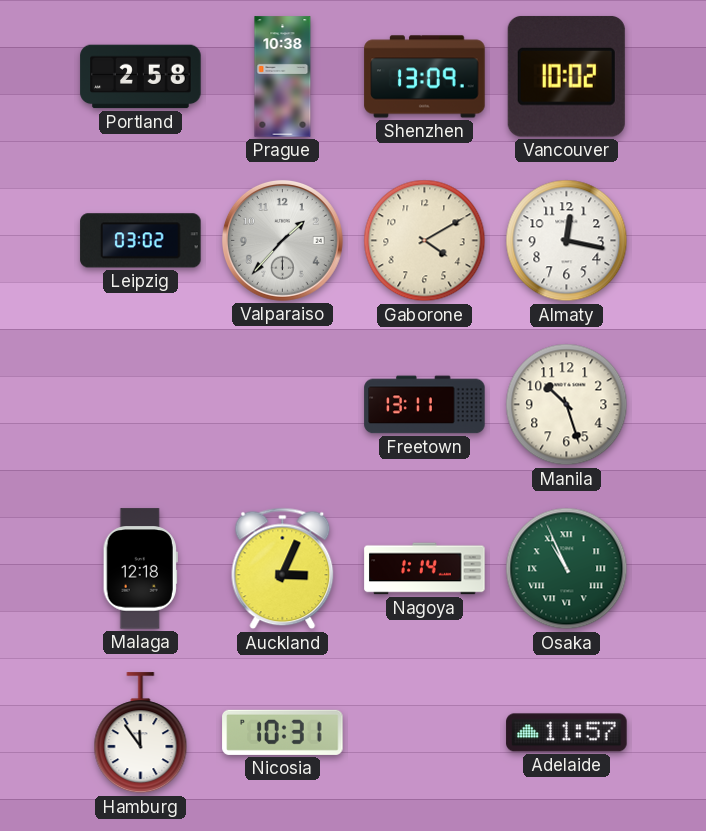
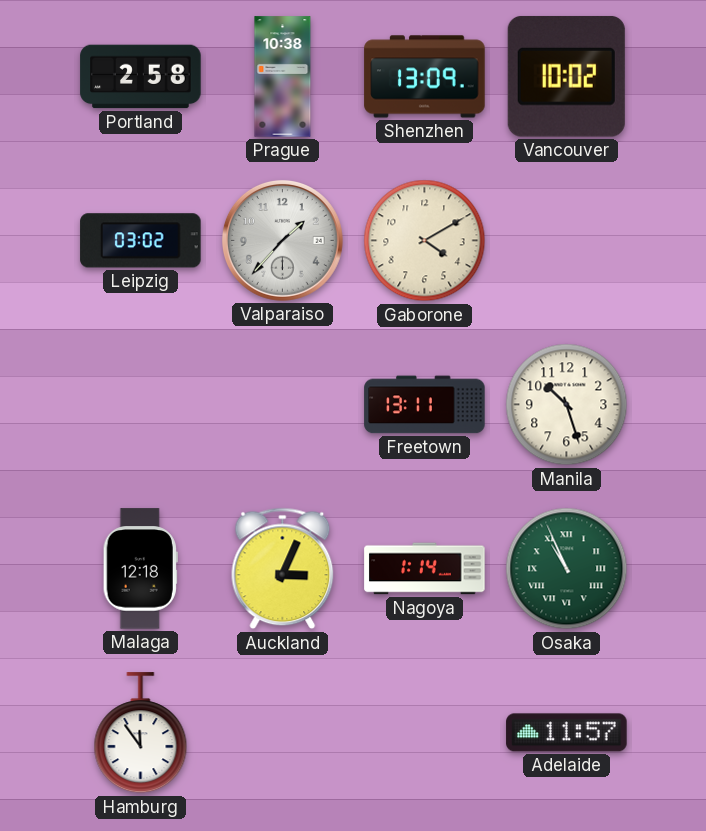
Almaty: 12:17 -> none
Nicosia: 10:31 -> none
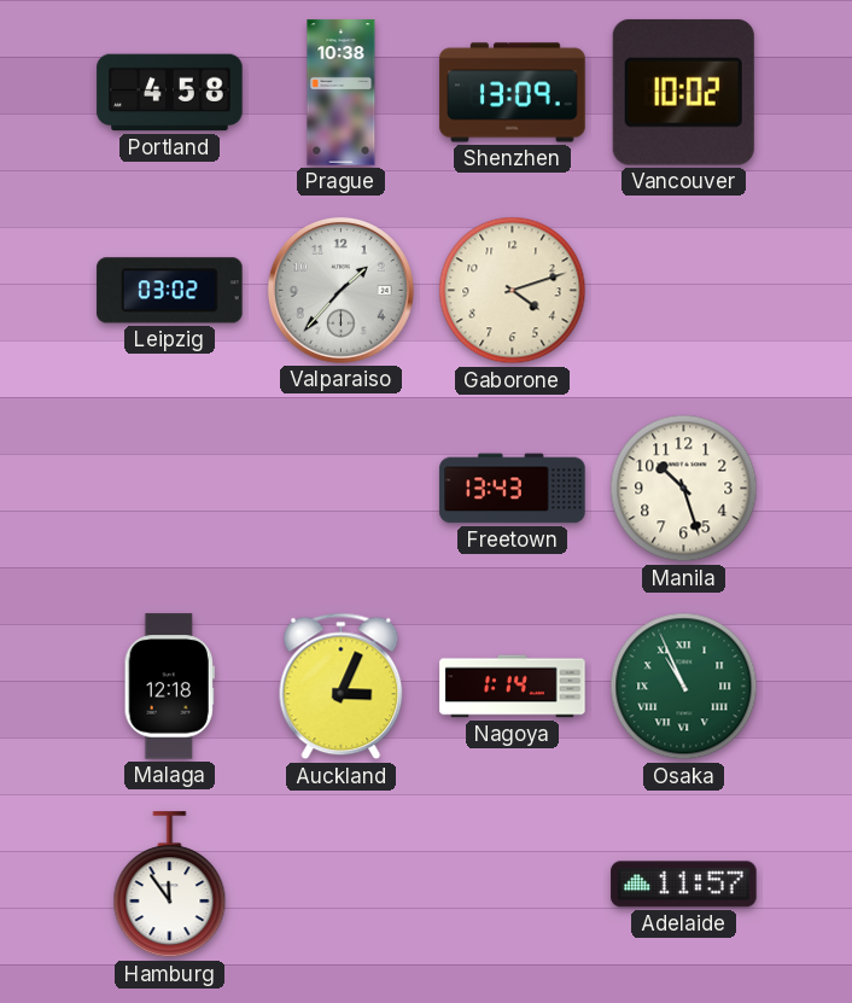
Portland: 2:58 -> 4:58
Gaborone: 4:10 -> 4:12
Freetown: 13:11 -> 13:43
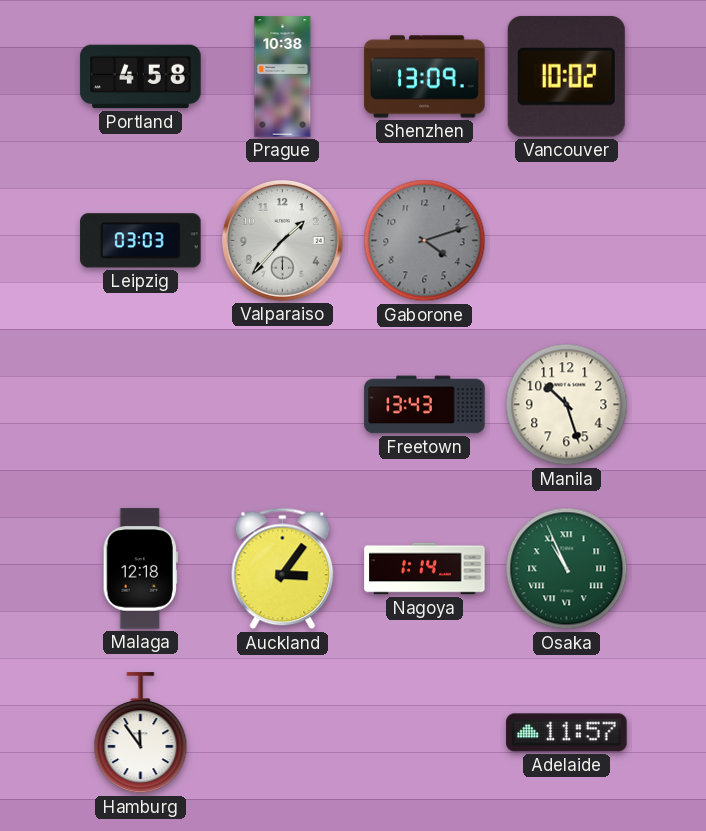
Leipzig: 03:02 -> 03:03
Gaborone dial: cream -> grey
Auckland: 3:04 -> 3:06
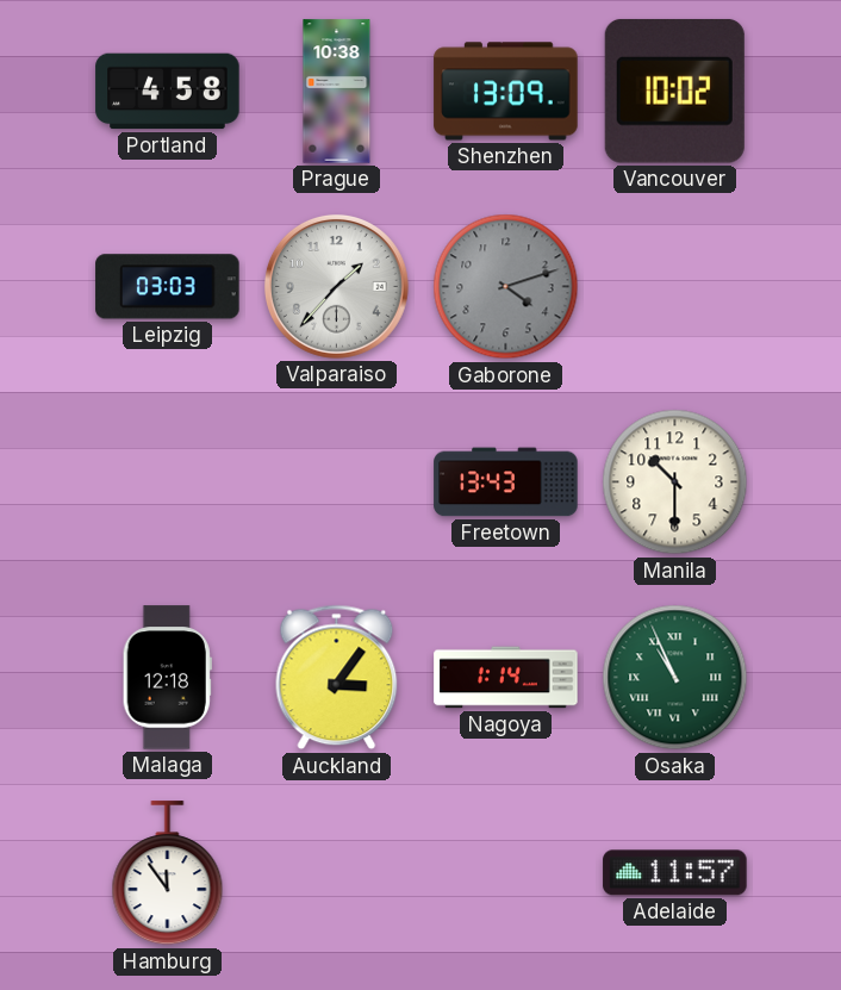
Manila: 10:27 -> 10:30
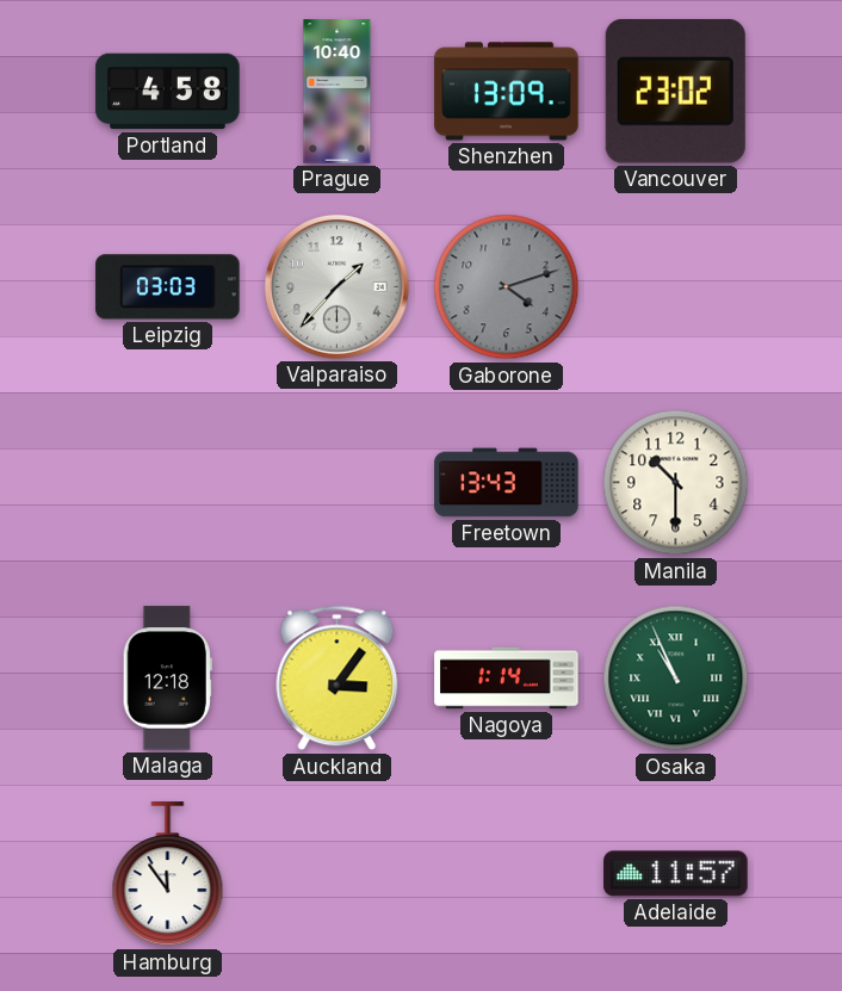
Prague: 10:38 -> 10:40
Vancouver: 10:02 -> 23:02
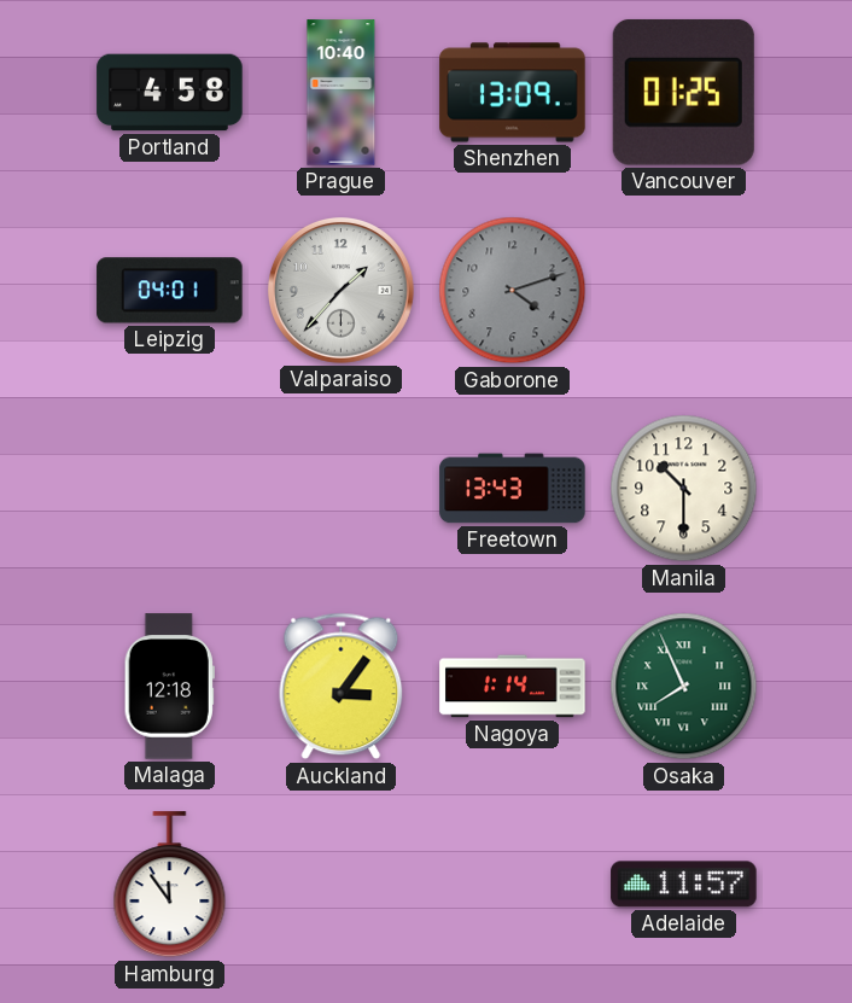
Vancouver: 23:02 -> 01:25
Leipzig: 03:03 -> 04:01
Osaka: 10:56 -> 7:56
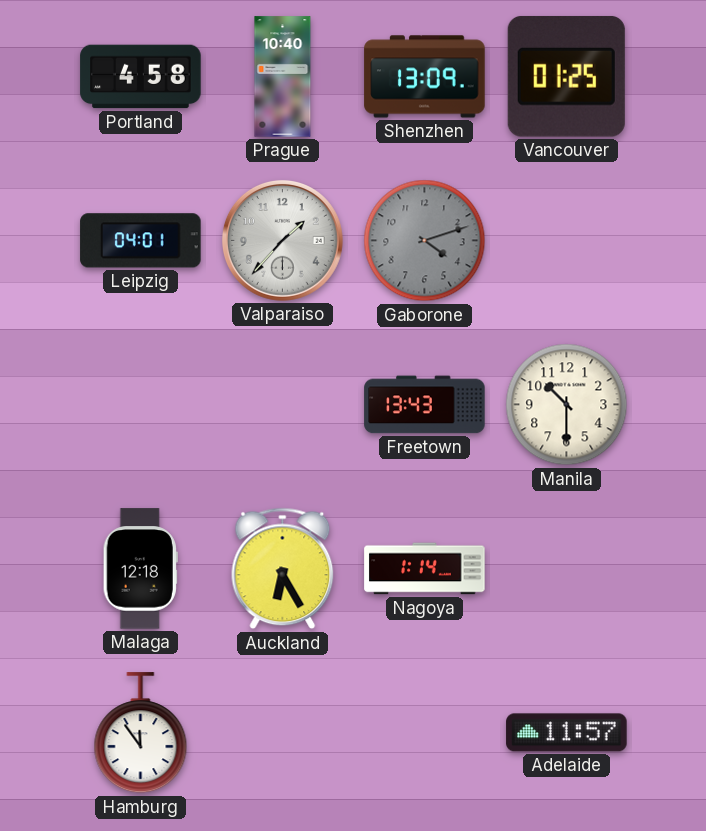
Auckland: 3:06 -> 6:25
Osaka: 7:56 -> none
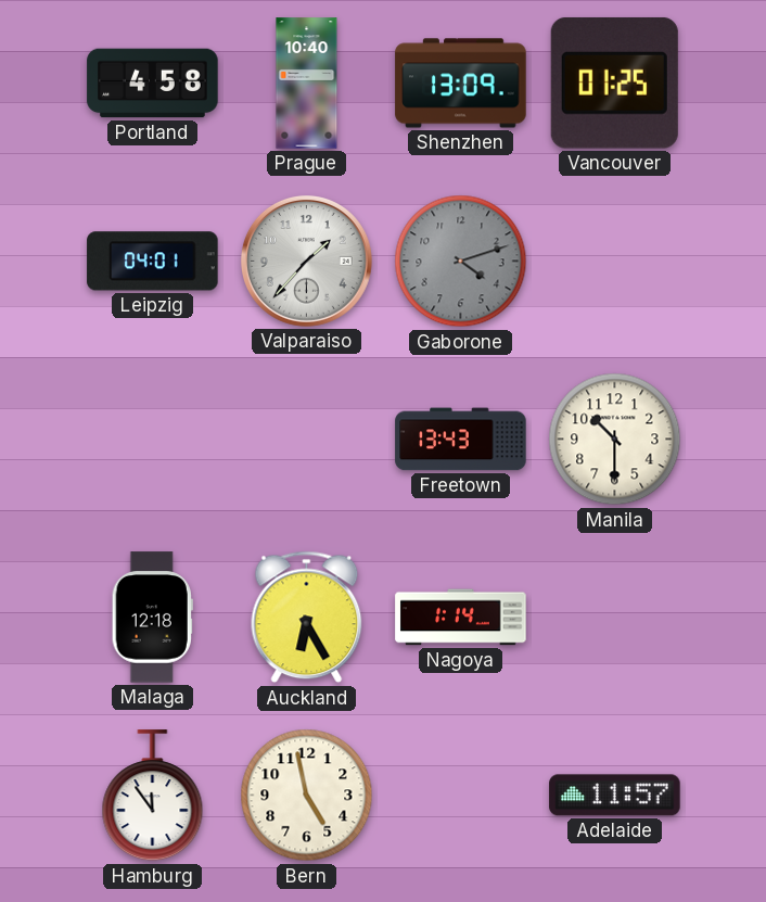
Bern: none -> 4:58
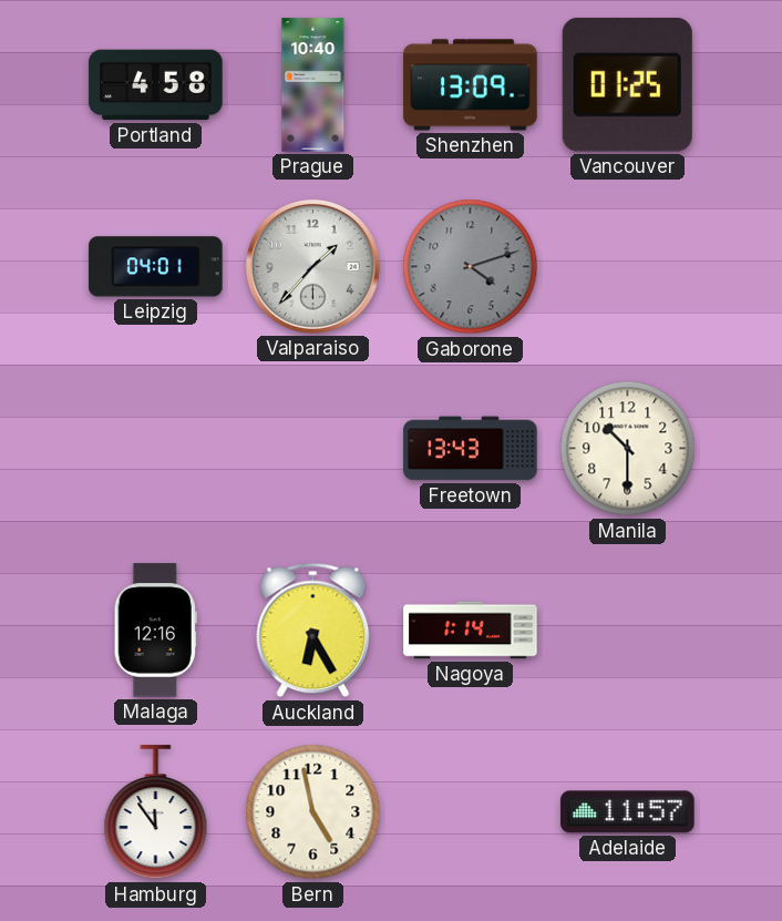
Malaga: 12:18 -> 12:16
